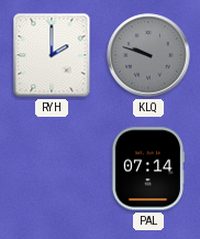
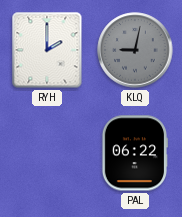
KLQ: 9:48 -> 9:02
PAL: 07:14 -> 06:22
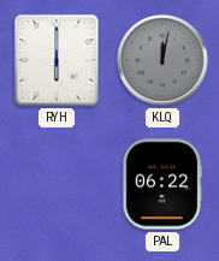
RYH: 2:00 -> 6:00
KLQ: 9:02 -> 12:02
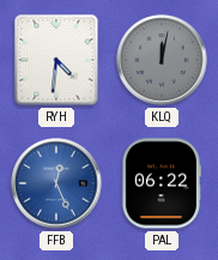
RYH: 6:00 -> 4:31
FFB: none -> 12:26
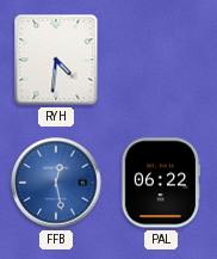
KLQ: 12:02 -> none
FFB: 12:26 -> 12:28
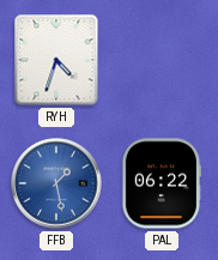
RYH: 4:31 -> 4:33
FFB: 12:28 -> 1:28
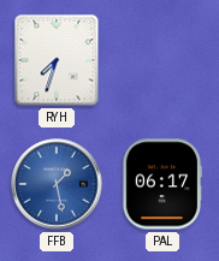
RYH: 4:33 -> 7:33
PAL: 06:22 -> 06:17
